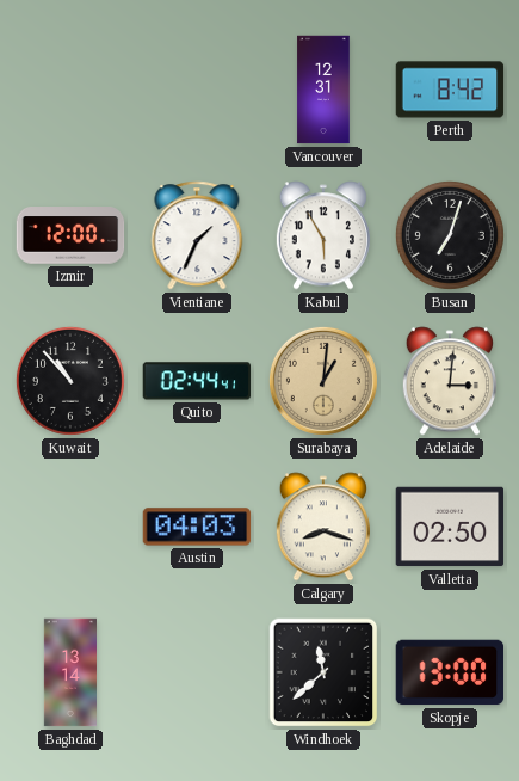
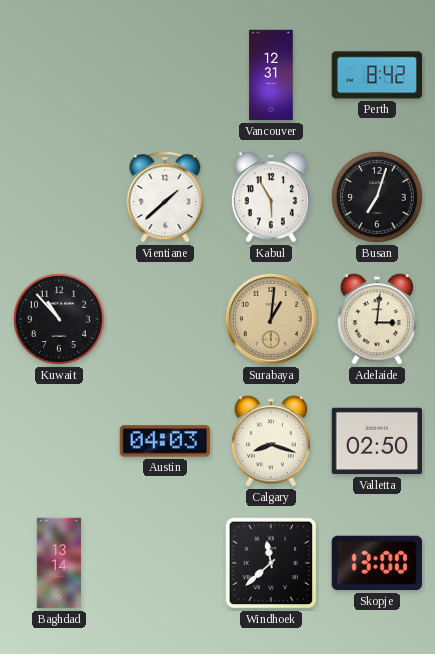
Izmir: 12:00 -> none
Vientiane: 1:34 -> 1:38
Quito: 02:44 -> none
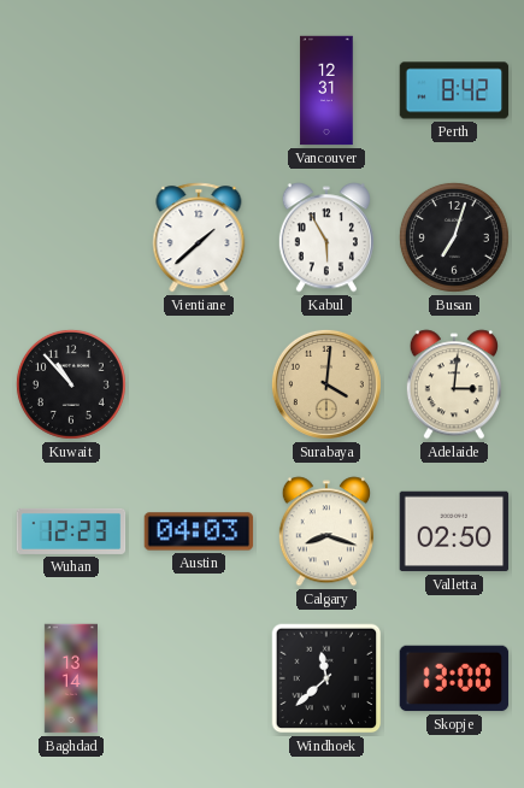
Surabaya: 1:01 -> 4:01
Wuhan: none -> 12:23
